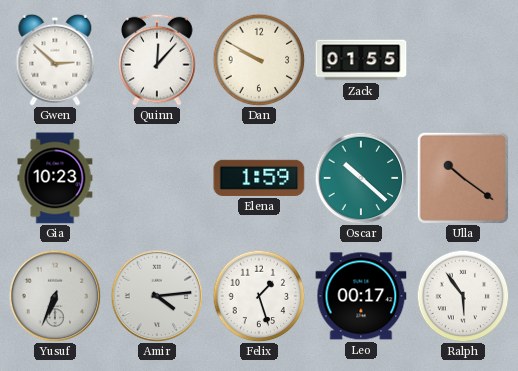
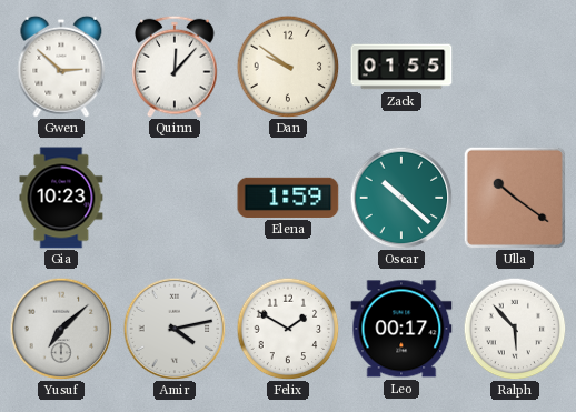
Dan: 9:50 -> 9:51
Yusuf: 6:34 -> 7:08
Amir: 4:14 -> 4:13
Felix: 1:27 -> 1:50
Ralph: 5:54 -> 5:53
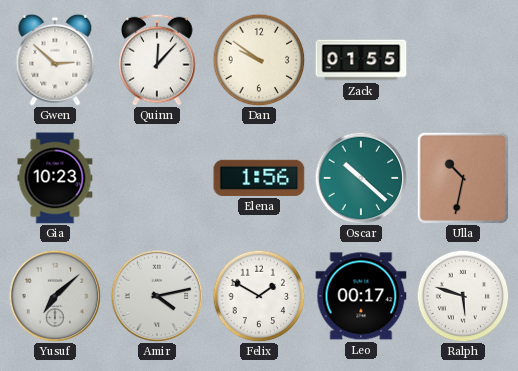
Elena: 1:59 -> 1:56
Ulla: 10:21 -> 10:32
Ralph: 5:53 -> 5:48
